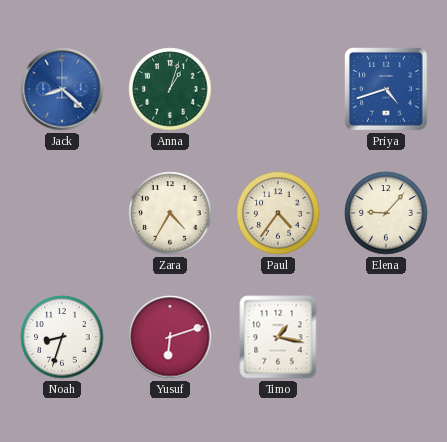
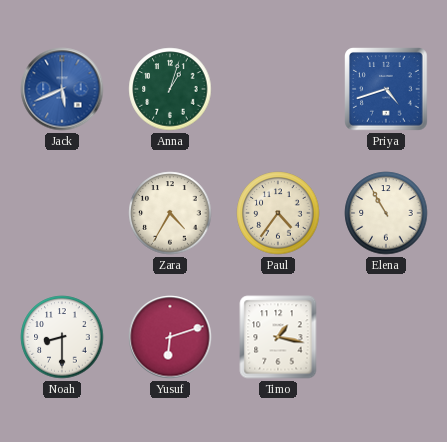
Jack: 8:22 -> 5:41
Elena: 9:07 -> 10:55
Noah: 8:33 -> 8:30
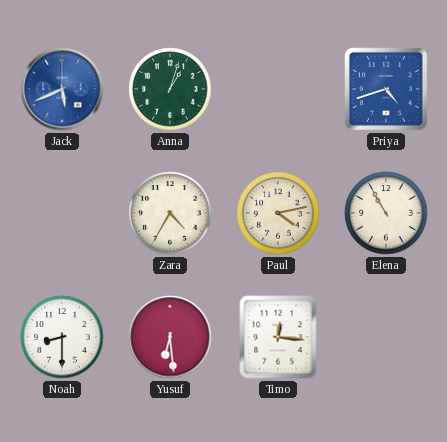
Paul: 4:36 -> 4:13
Yusuf: 6:12 -> 6:29
Timo: 1:17 -> 12:16
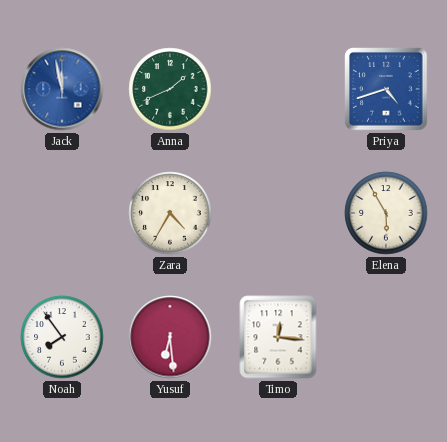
Jack: 5:41 -> 11:58
Anna: 1:03 -> 1:41
Paul: 4:13 -> none
Elena: 10:55 -> 5:55
Noah: 8:30 -> 7:54
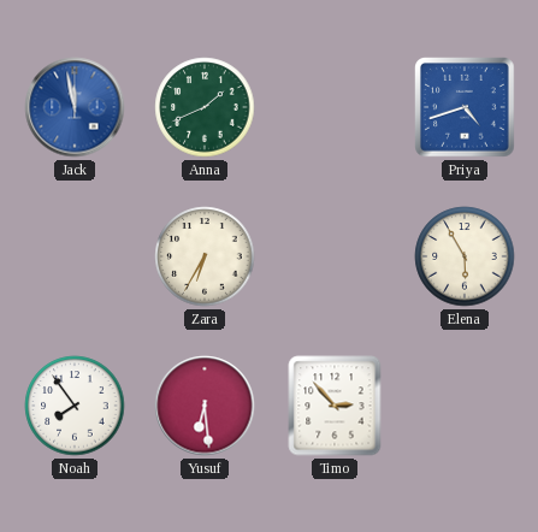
Zara: 4:35 -> 6:35
Timo: 12:16 -> 2:53
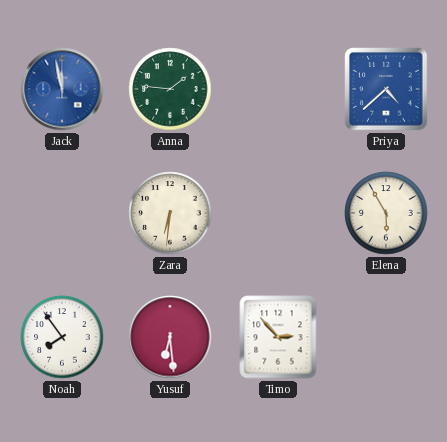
Anna: 1:41 -> 1:46
Priya: 4:42 -> 4:38
Zara: 6:35 -> 6:31
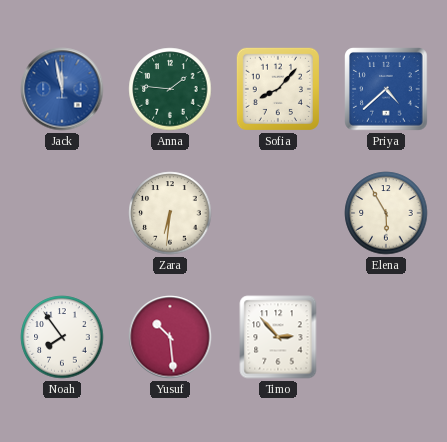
Sofia: none -> 8:07
Yusuf: 6:29 -> 10:29
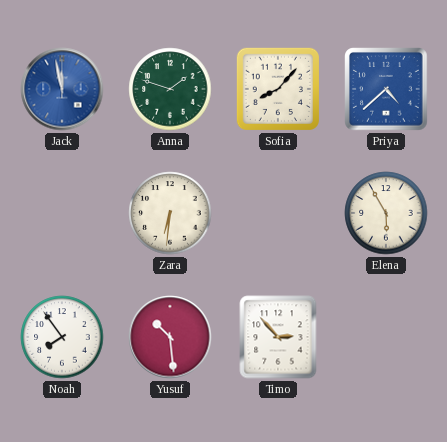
Anna: 1:46 -> 1:48
